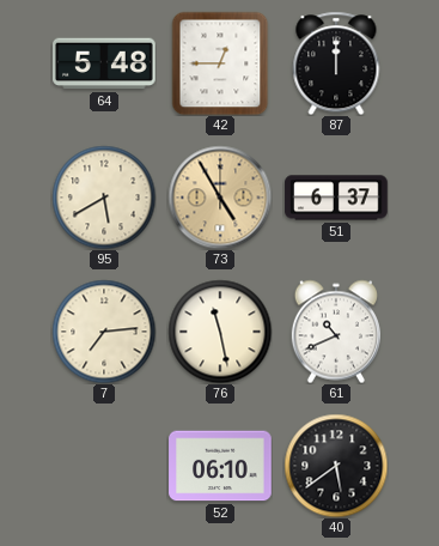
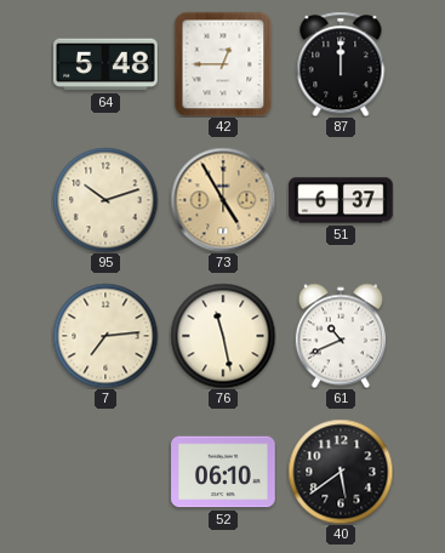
95: 5:40 -> 10:12
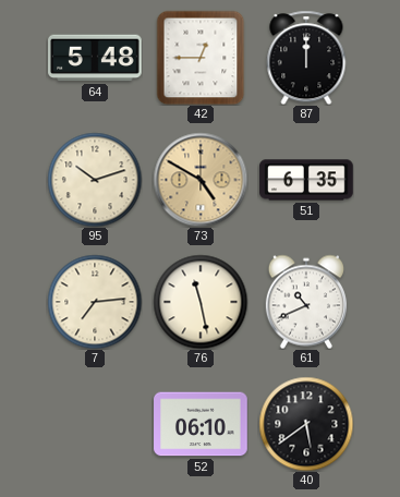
73: 4:55 -> 4:50
51: 6:37 -> 6:35
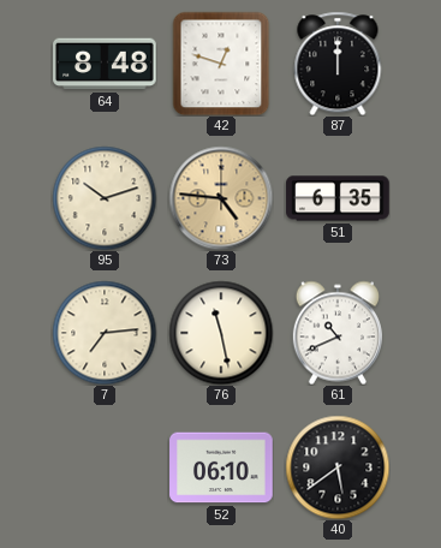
64: 5:48 -> 8:48
42: 12:45 -> 12:48
73: 4:50 -> 4:46
